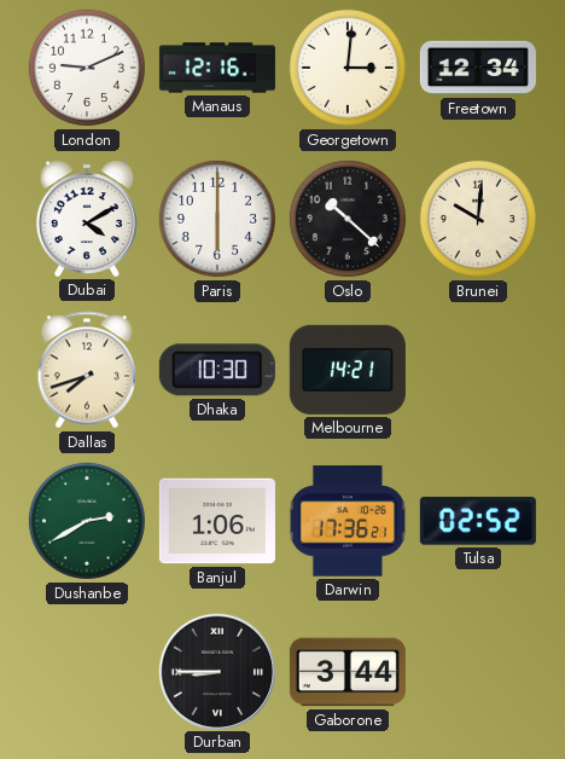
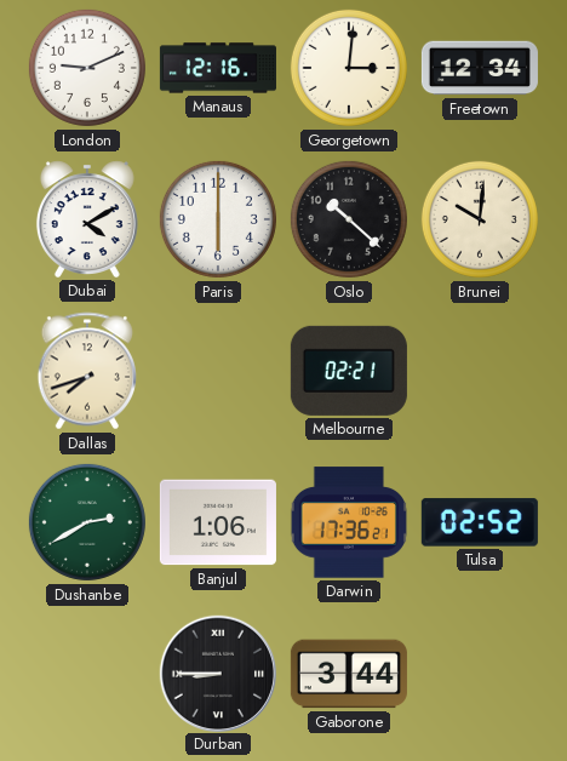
Dhaka: 10:30 -> none
Melbourne: 14:21 -> 02:21
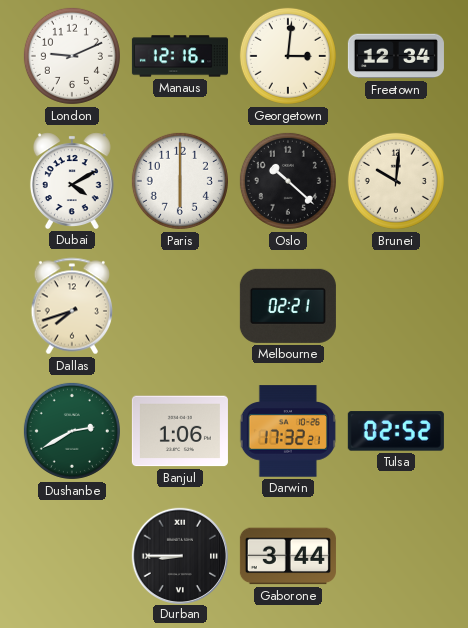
Darwin: 17:36 -> 17:32
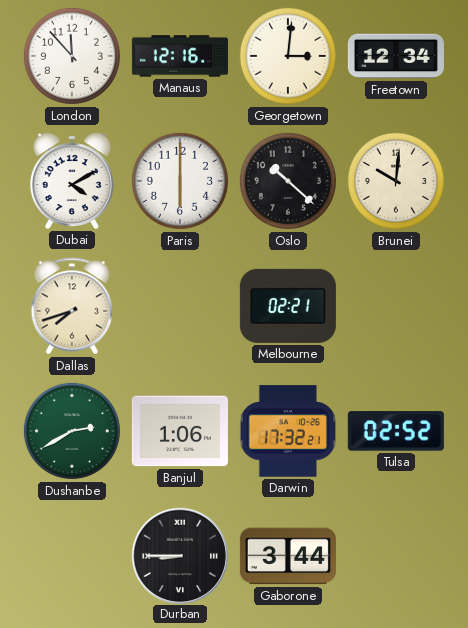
London: 9:11 -> 11:53
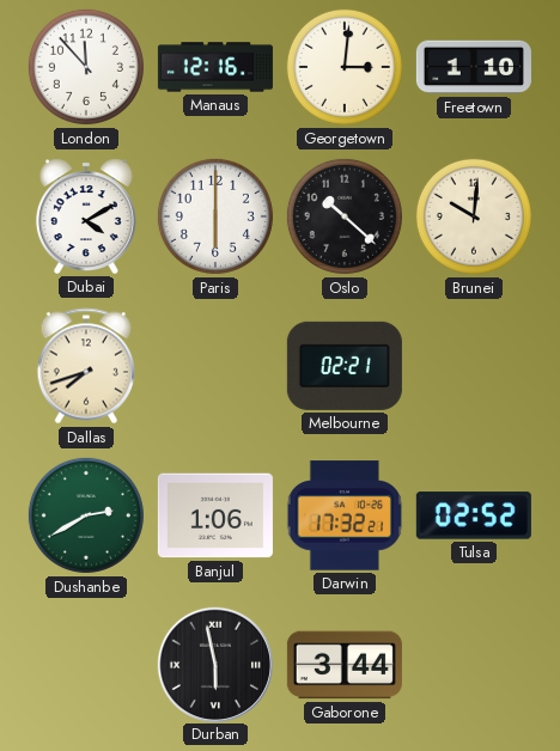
Freetown: 12:34 -> 1:10
Durban: 8:45 -> 5:58
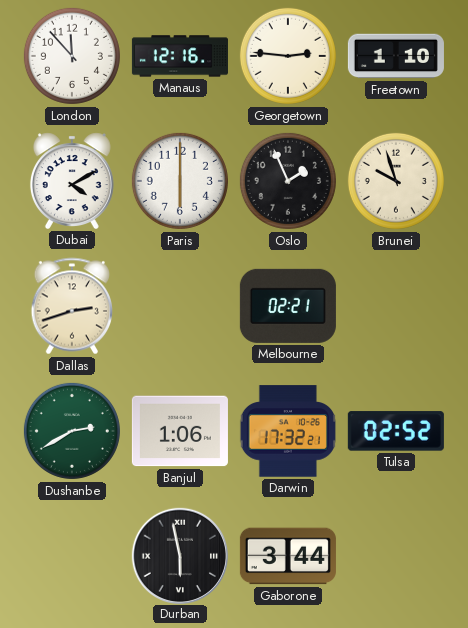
Georgetown: 3:01 -> 2:46
Oslo: 10:22 -> 1:56
Brunei: 10:01 -> 9:57
Dallas: 7:42 -> 2:42
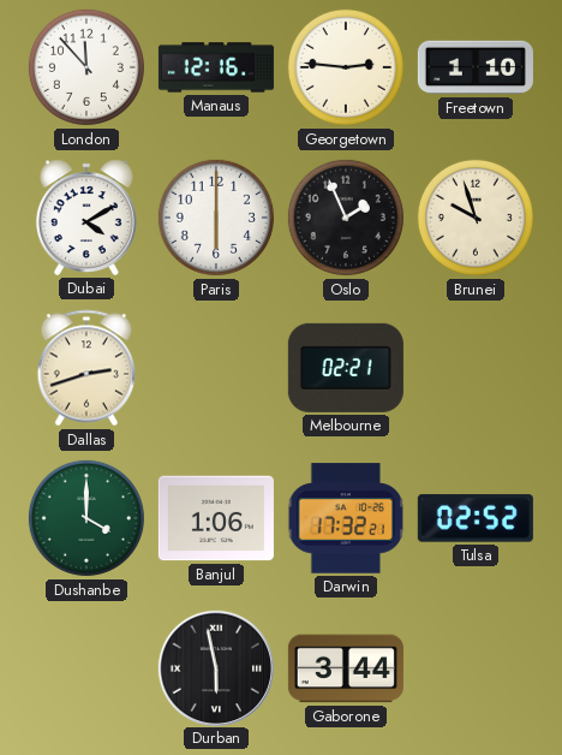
Dushanbe: 2:40 -> 4:00
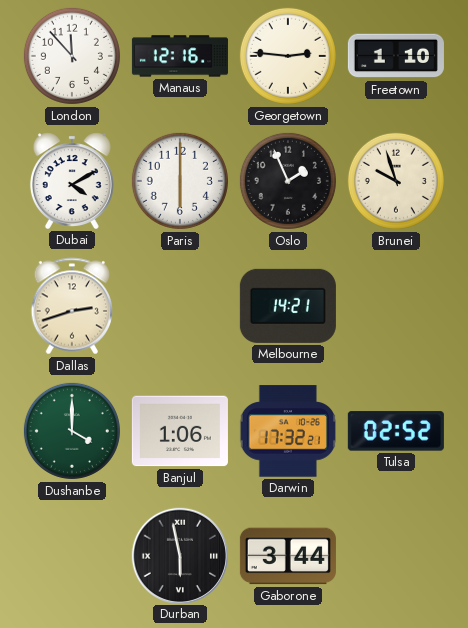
Melbourne: 02:21 -> 14:21
